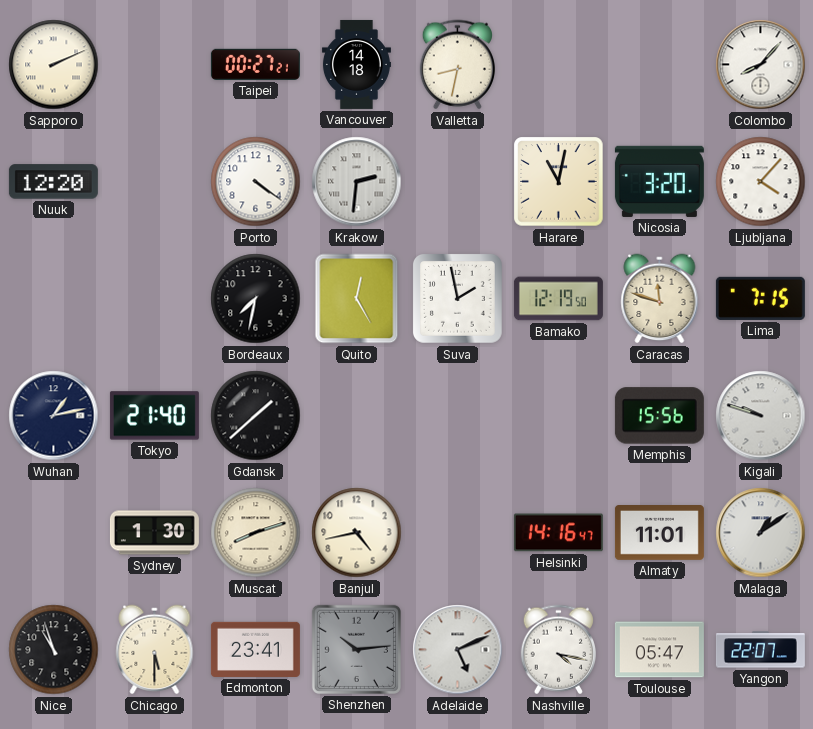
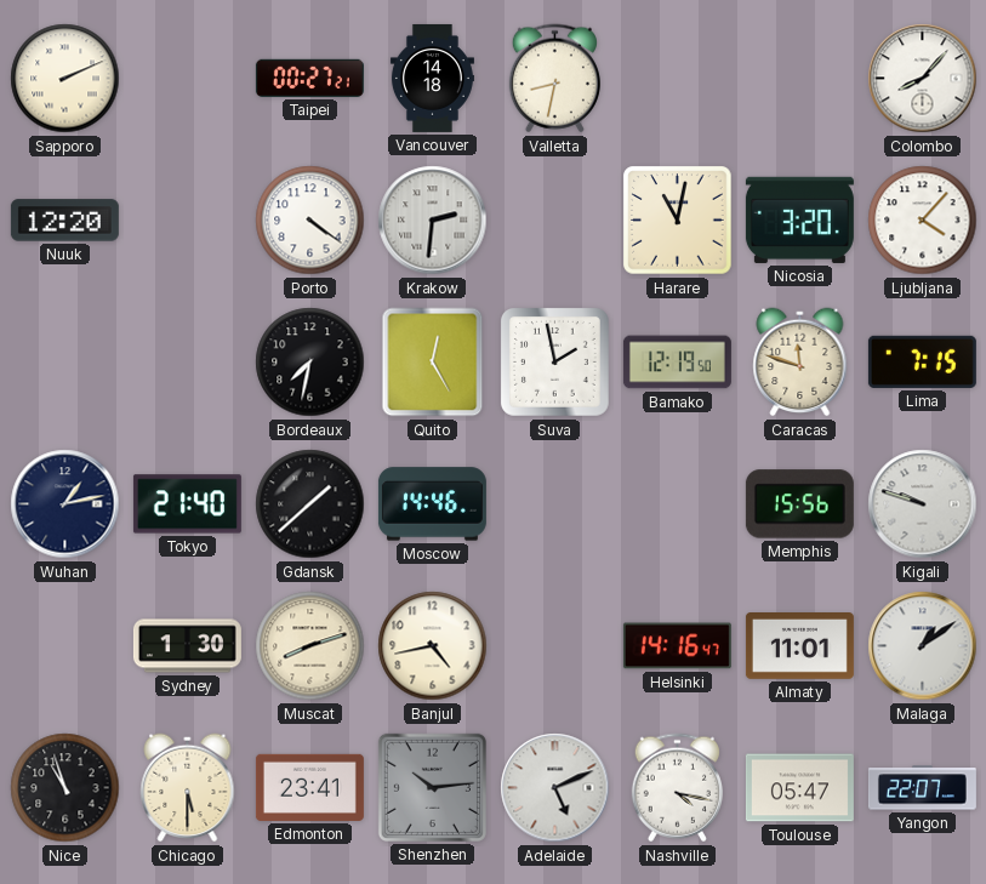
Moscow: none -> 14:46
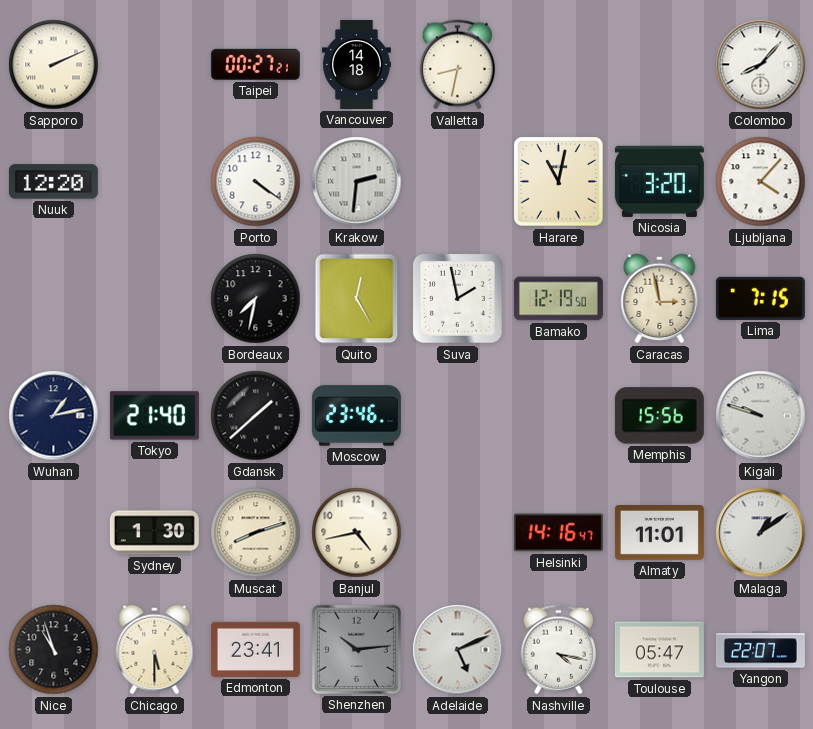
Caracas: 11:48 -> 2:58
Moscow: 14:46 -> 23:46
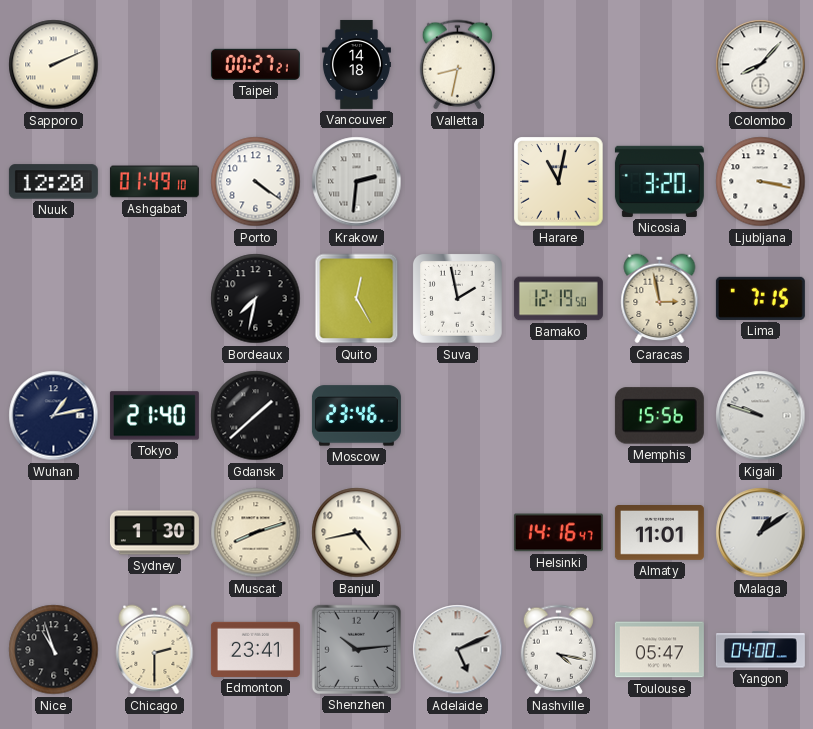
Ashgabat: none -> 01:49
Ljubljana: 4:07 -> 3:17
Chicago: 5:30 -> 2:30
Yangon: 22:07 -> 04:00
